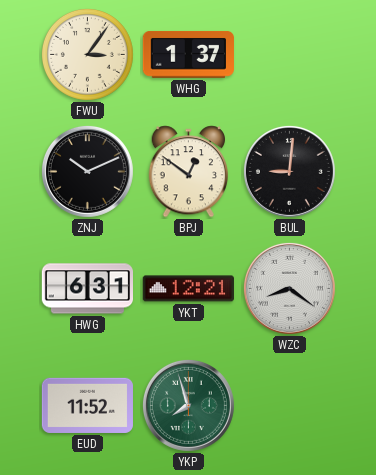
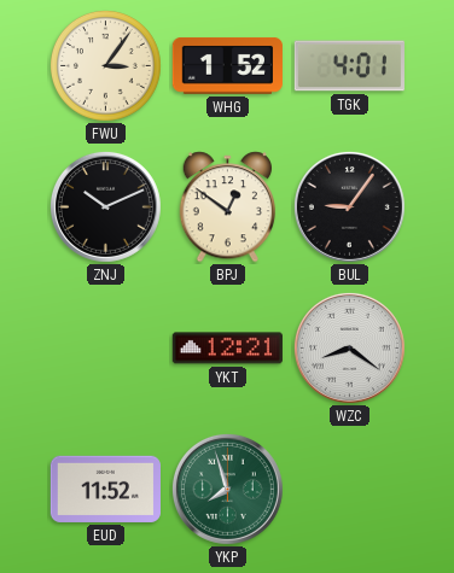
WHG: 1:37 -> 1:52
TGK: none -> 4:01
BUL: 9:01 -> 9:06
HWG: 6:31 -> none
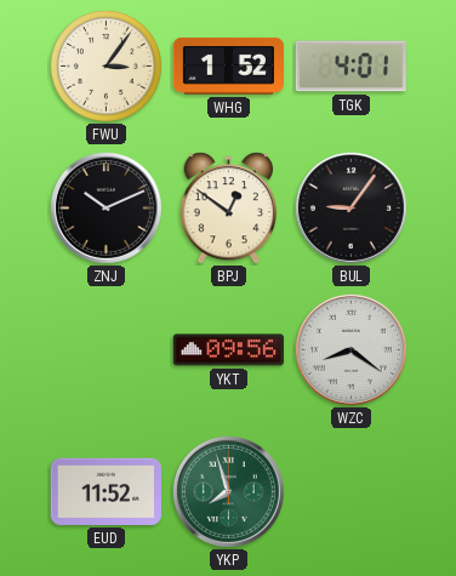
YKT: 12:21 -> 09:56
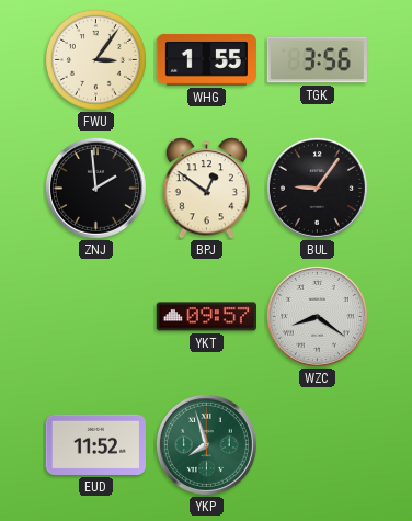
WHG: 1:52 -> 1:55
TGK: 4:01 -> 3:56
ZNJ: 10:11 -> 1:59
YKT: 09:56 -> 09:57
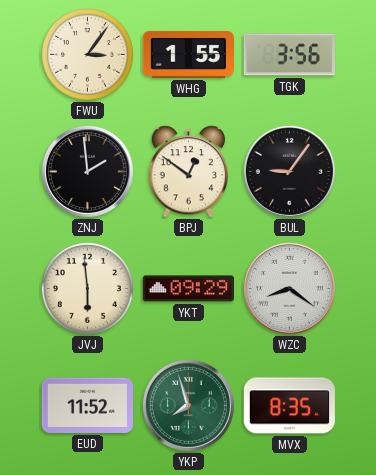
JVJ: none -> 5:59
YKT: 09:57 -> 09:29
MVX: none -> 8:35
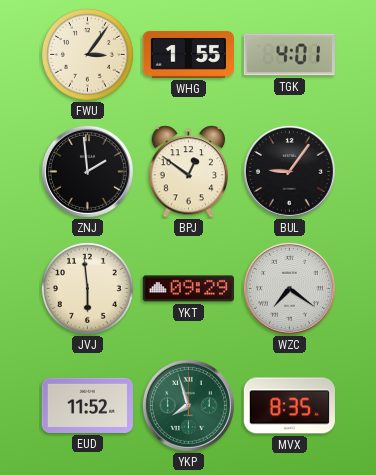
TGK: 3:56 -> 4:01
WZC: 8:21 -> 7:21
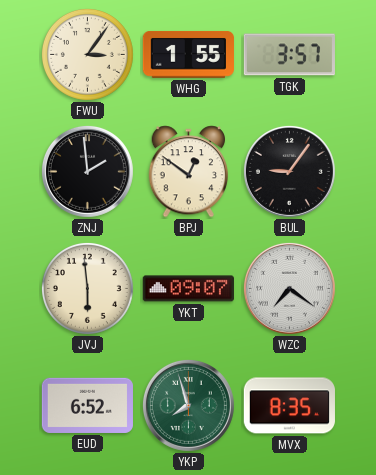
TGK: 4:01 -> 3:57
YKT: 09:29 -> 09:07
EUD: 11:52 -> 6:52
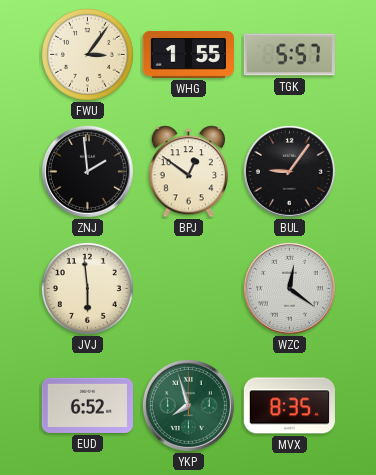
TGK: 3:57 -> 5:57
YKT: 09:07 -> none
WZC: 7:21 -> 12:21
